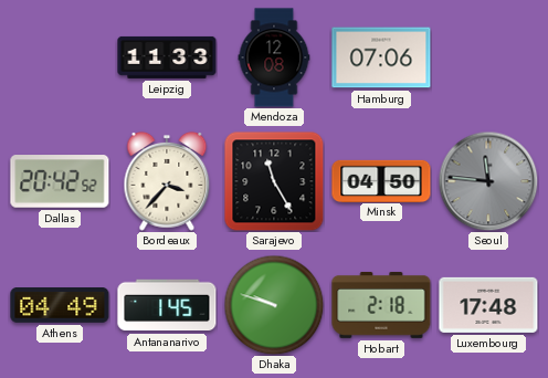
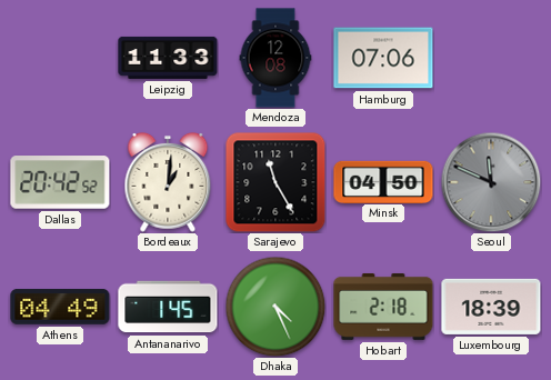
Bordeaux: 3:37 -> 1:01
Seoul: 11:46 -> 11:49
Dhaka: 9:48 -> 4:26
Luxembourg: 17:48 -> 18:39
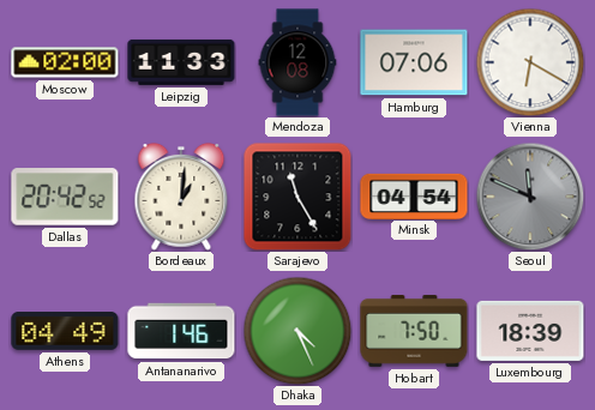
Moscow: none -> 02:00
Vienna: none -> 6:20
Minsk: 04:50 -> 04:54
Antananarivo: 1:45 -> 1:46
Hobart: 2:18 -> 7:50
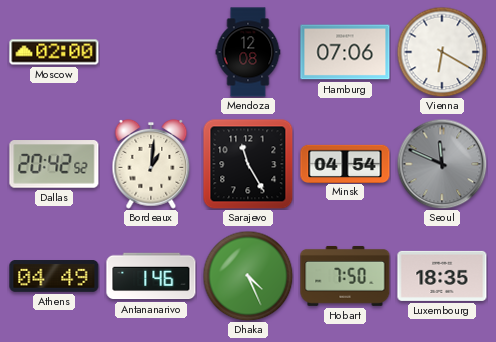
Leipzig: 11:33 -> none
Luxembourg: 18:39 -> 18:35
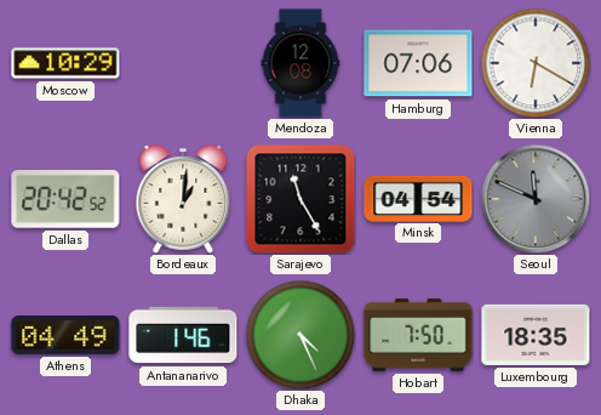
Moscow: 02:00 -> 10:29
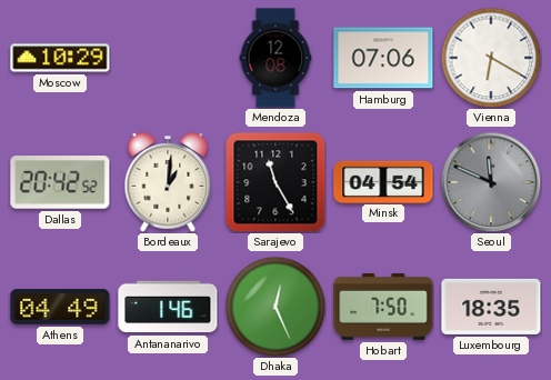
Dhaka: 4:26 -> 12:26
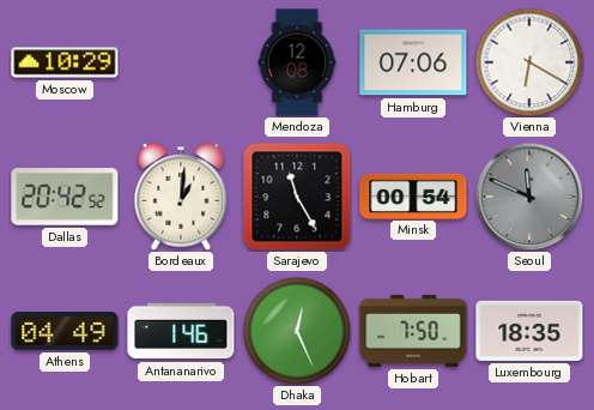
Minsk: 04:54 -> 00:54
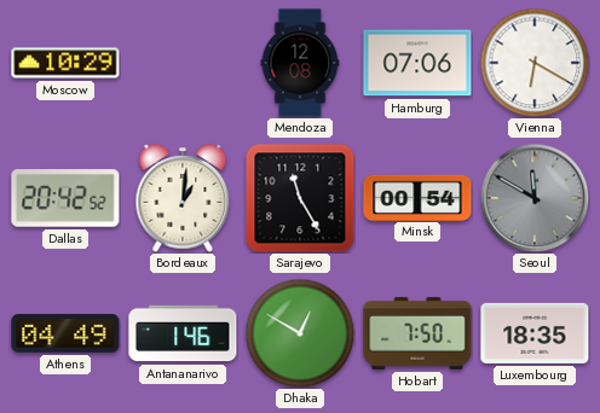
Seoul: 11:49 -> 11:50
Dhaka: 12:26 -> 12:50
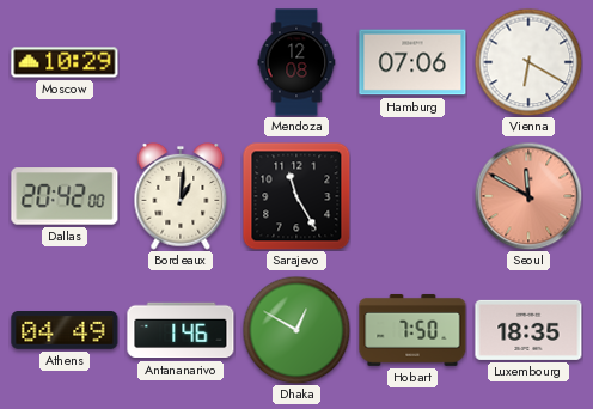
Dallas: 20:42:52 -> 20:42:00
Minsk: 00:54 -> none
Seoul dial: grey -> salmon
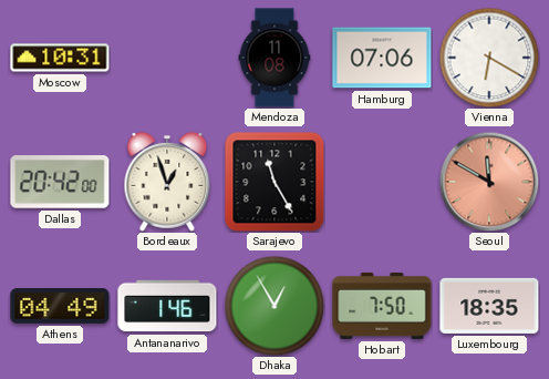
Moscow: 10:29 -> 10:31
Mendoza: 12:08 -> 11:08
Bordeaux: 1:01 -> 12:57
Dhaka: 12:50 -> 12:55
